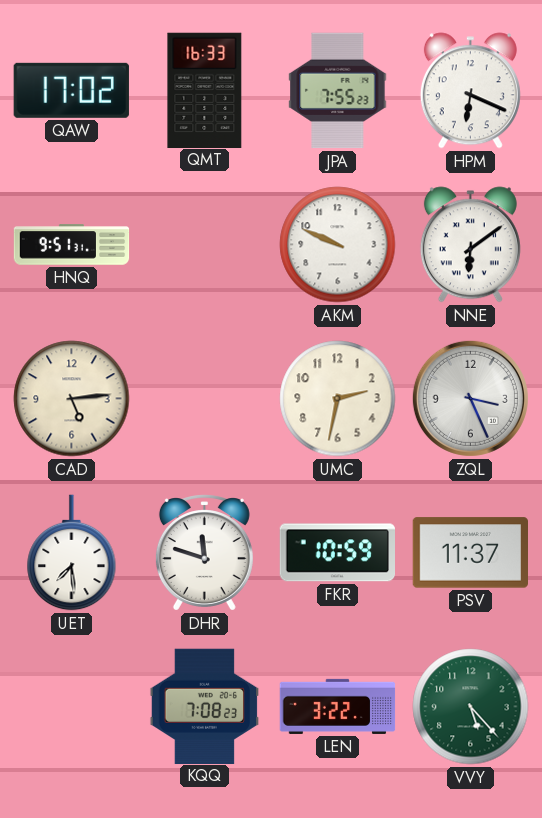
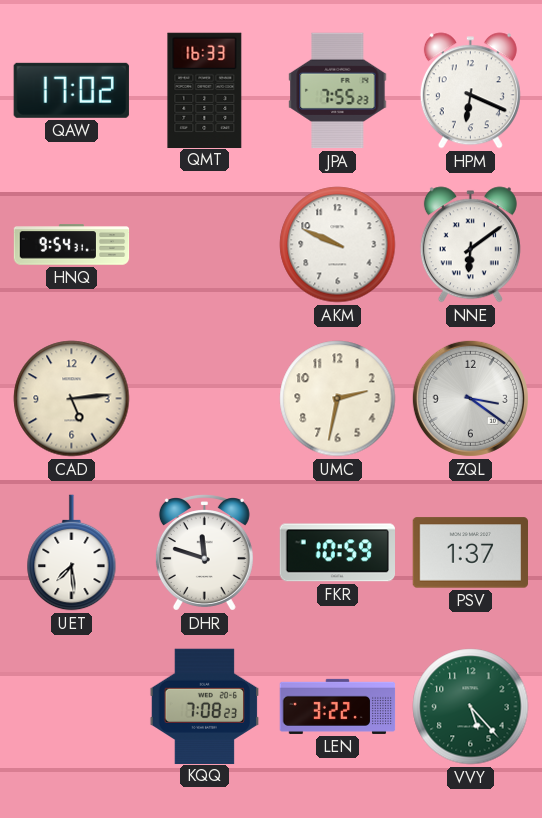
HNQ: 9:51 -> 9:54
ZQL: 3:26 -> 3:21
PSV: 11:37 -> 1:37
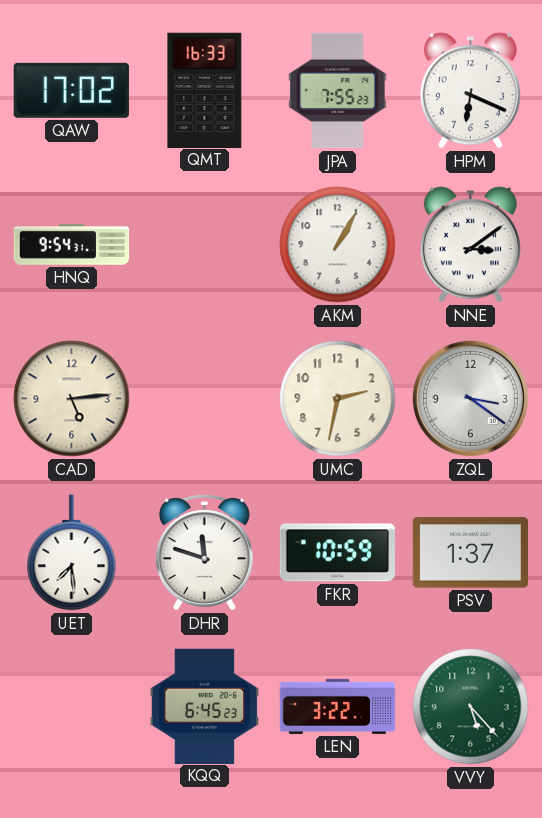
AKM: 9:49 -> 1:05
NNE: 6:09 -> 3:09
KQQ: 7:08 -> 6:45
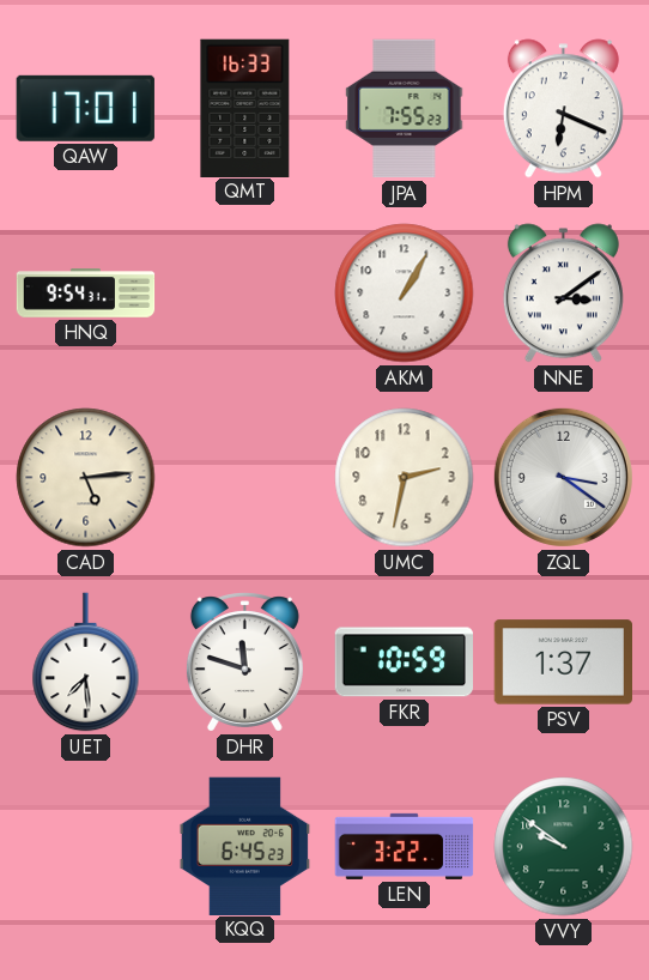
QAW: 17:02 -> 17:01
VVY: 5:23 -> 9:51
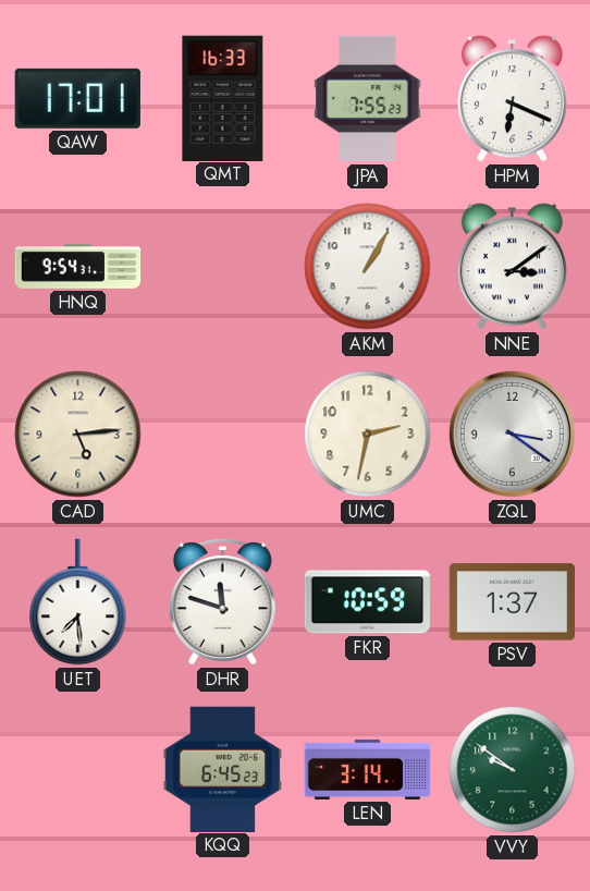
LEN: 3:22 -> 3:14
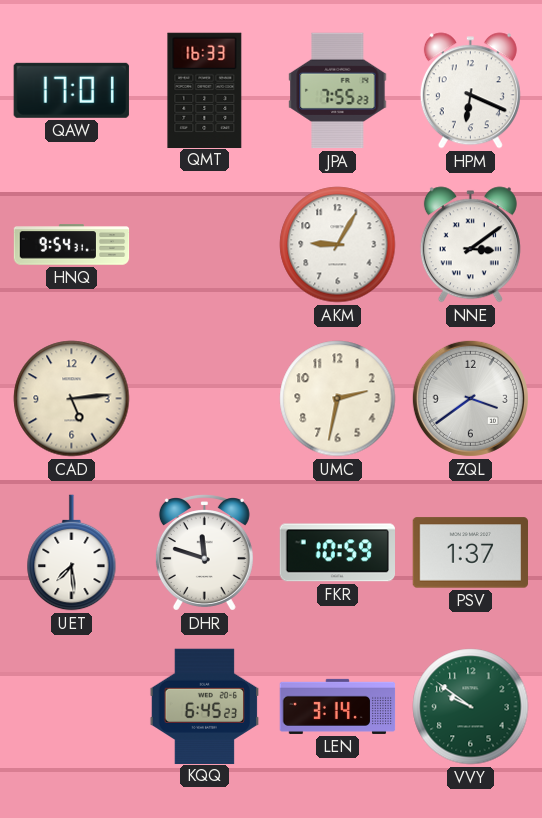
AKM: 1:05 -> 9:05
ZQL: 3:21 -> 3:39
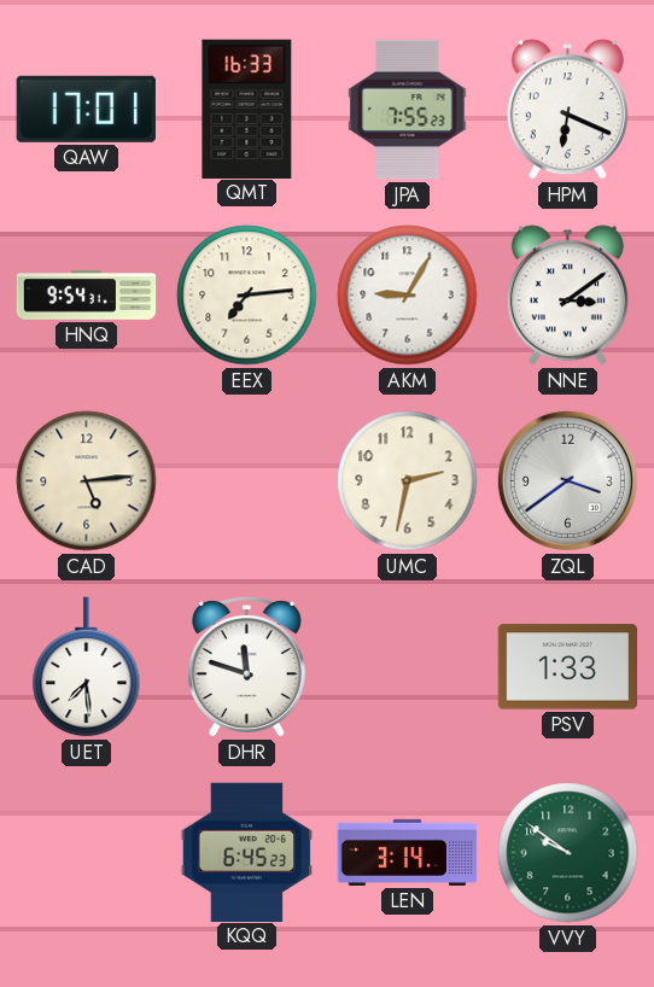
EEX: none -> 7:14
FKR: 10:59 -> none
PSV: 1:37 -> 1:33
